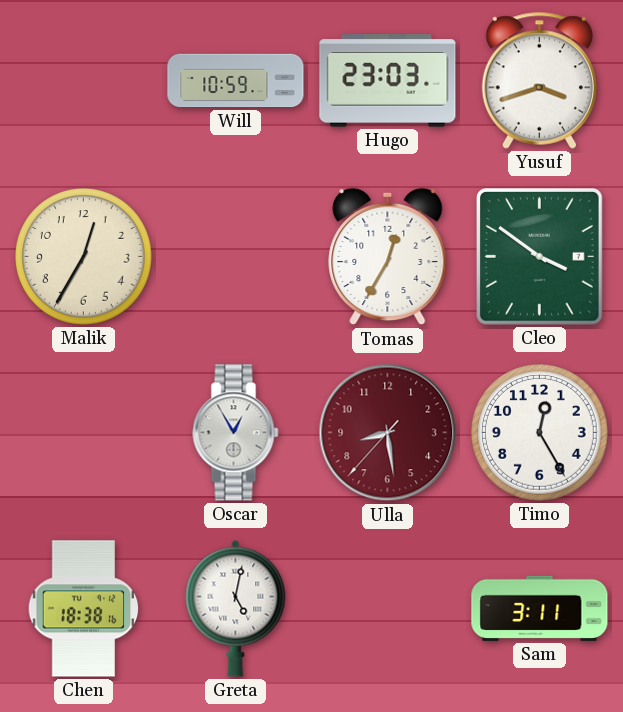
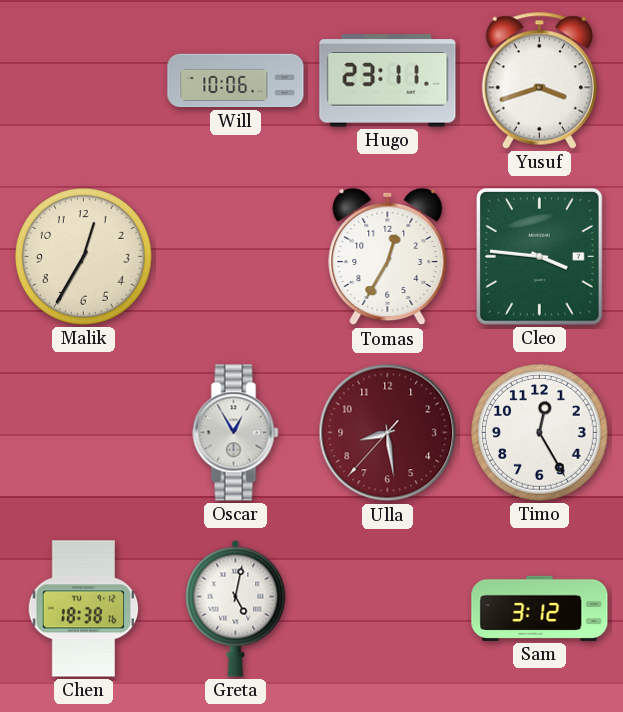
Will: 10:59 -> 10:06
Hugo: 23:03 -> 23:11
Cleo: 3:51 -> 3:46
Sam: 3:11 -> 3:12
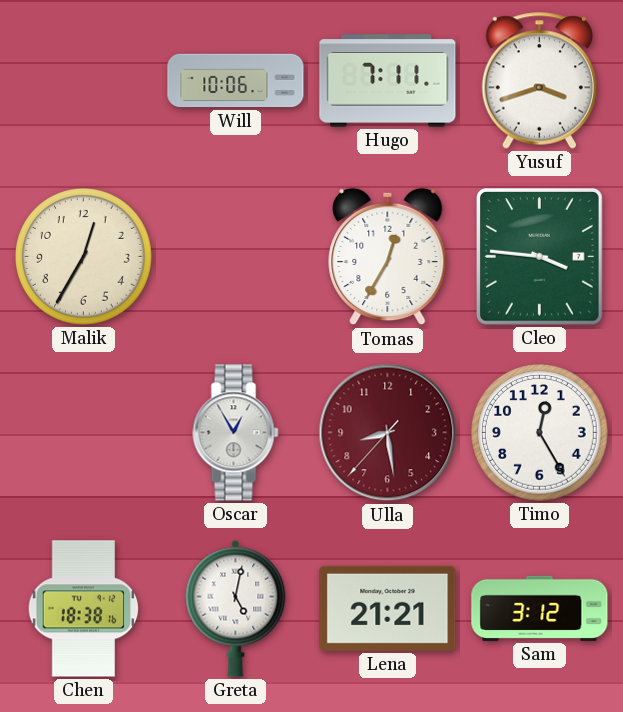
Hugo: 23:11 -> 7:11
Lena: none -> 21:21
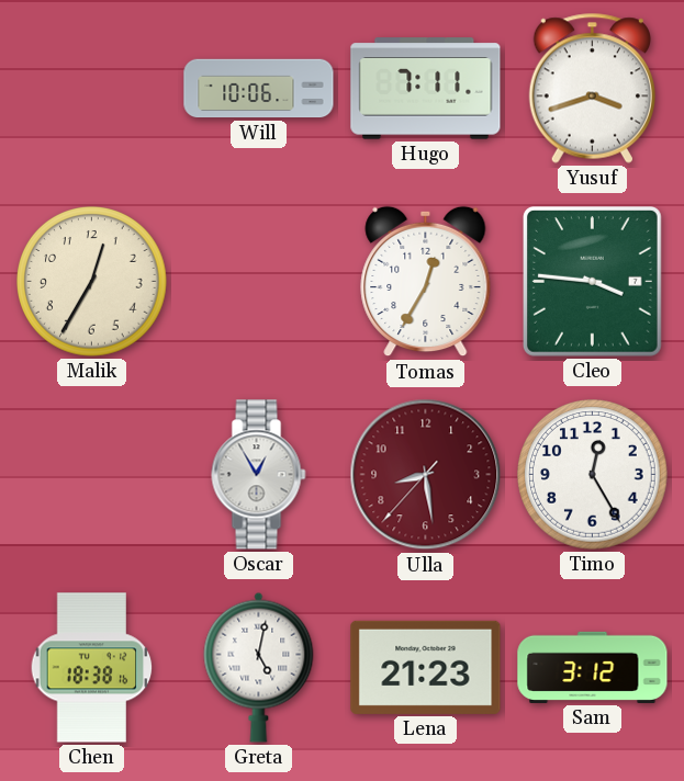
Lena: 21:21 -> 21:23
